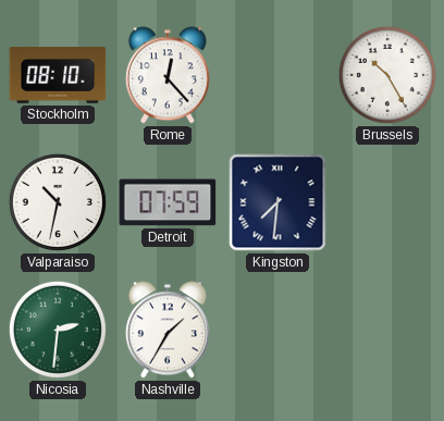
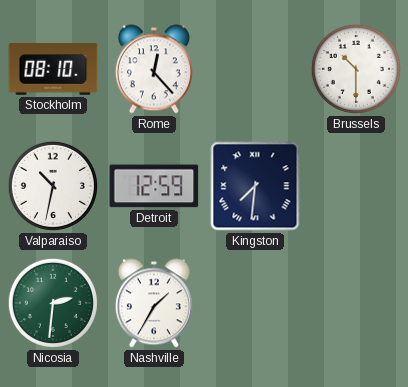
Brussels: 10:25 -> 10:30
Detroit: 07:59 -> 12:59
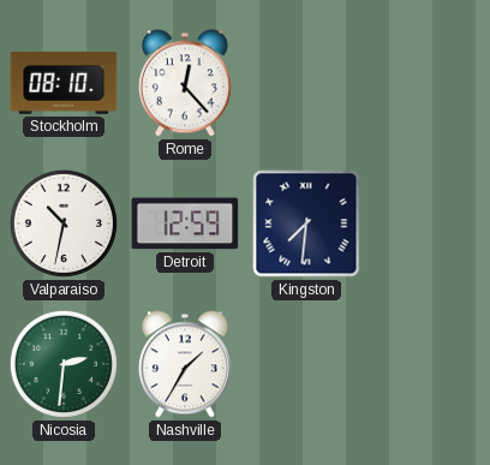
Brussels: 10:30 -> none
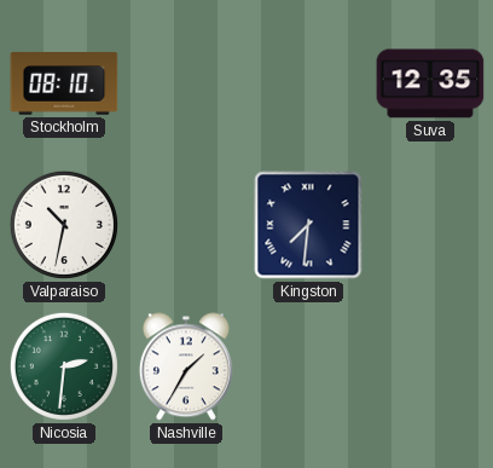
Rome: 12:23 -> none
Suva: none -> 12:35
Detroit: 12:59 -> none
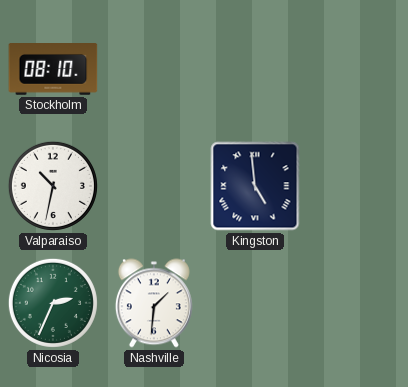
Suva: 12:35 -> none
Kingston: 7:31 -> 4:59
Nicosia: 2:31 -> 2:34
Nashville: 1:35 -> 1:31
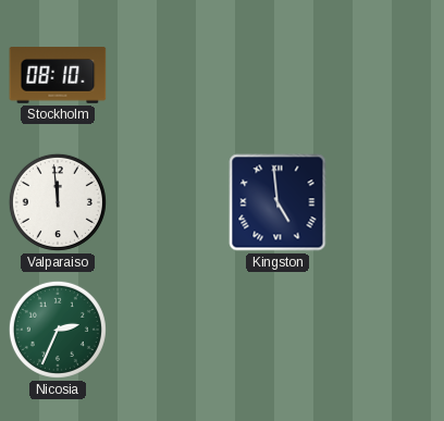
Valparaiso: 10:32 -> 11:59
Nashville: 1:31 -> none
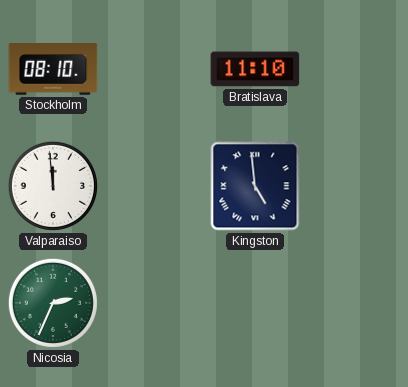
Bratislava: none -> 11:10
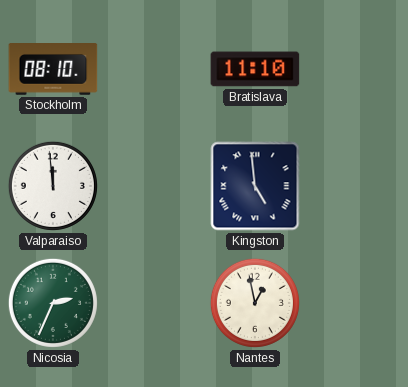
Nantes: none -> 12:58
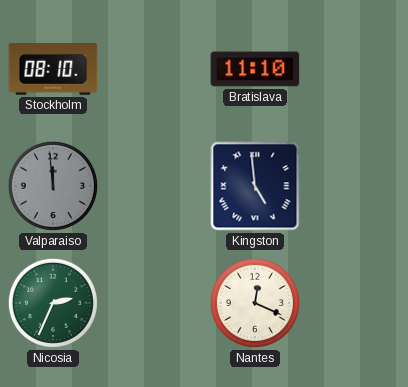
Valparaiso dial: white -> grey
Nantes: 12:58 -> 12:19
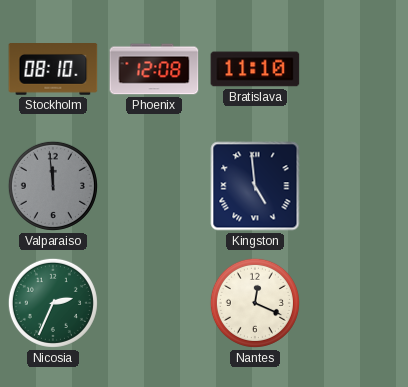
Phoenix: none -> 12:08
